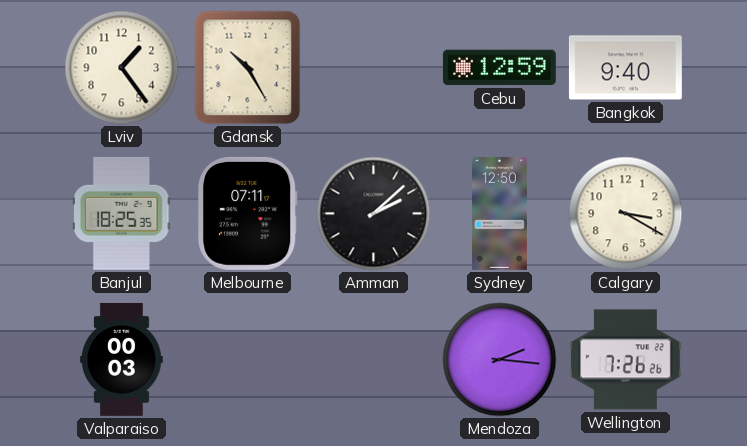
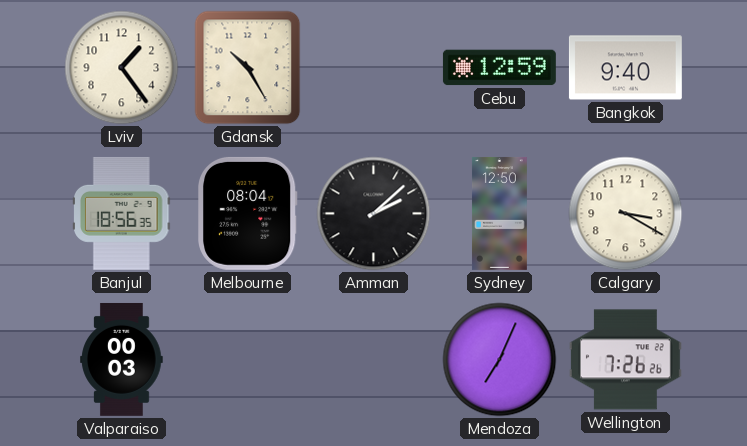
Banjul: 18:25 -> 18:56
Melbourne: 07:11 -> 08:04
Mendoza: 2:16 -> 7:04
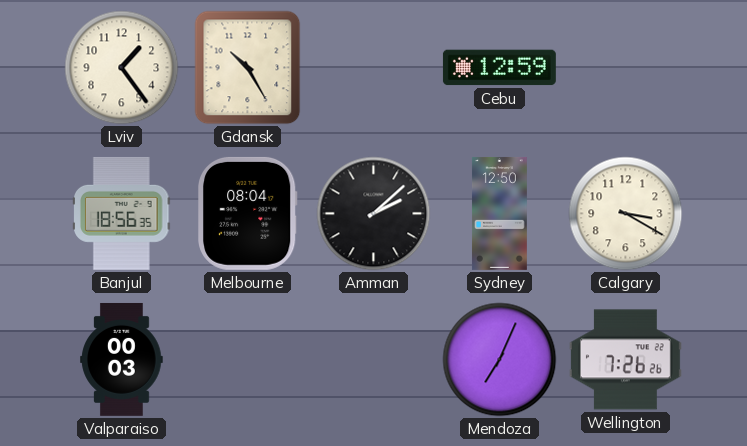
Bangkok: 9:40 -> none
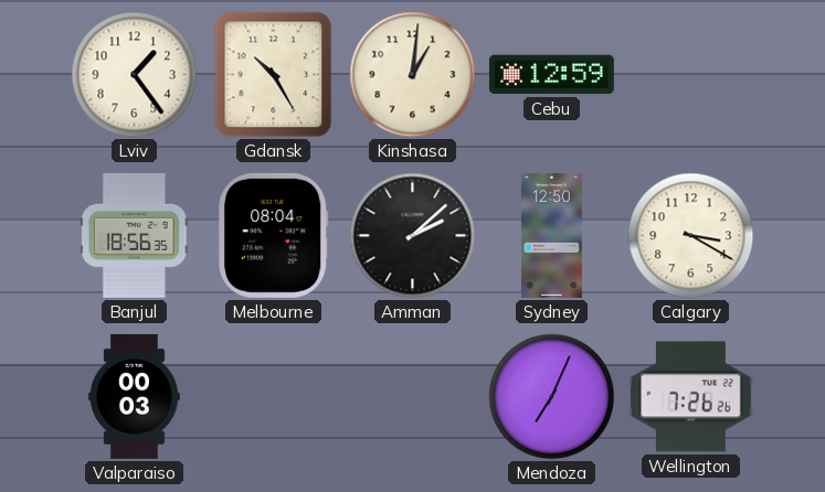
Kinshasa: none -> 1:01
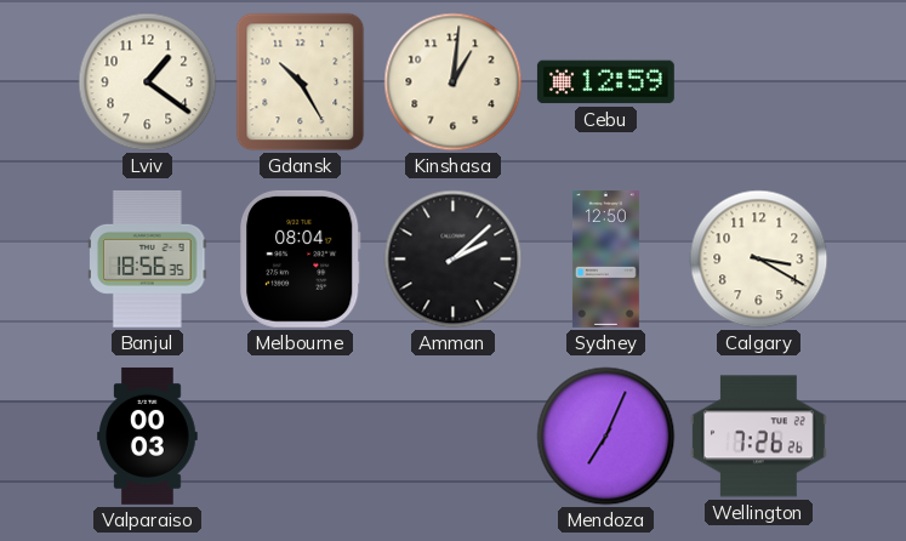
Lviv: 1:24 -> 1:21
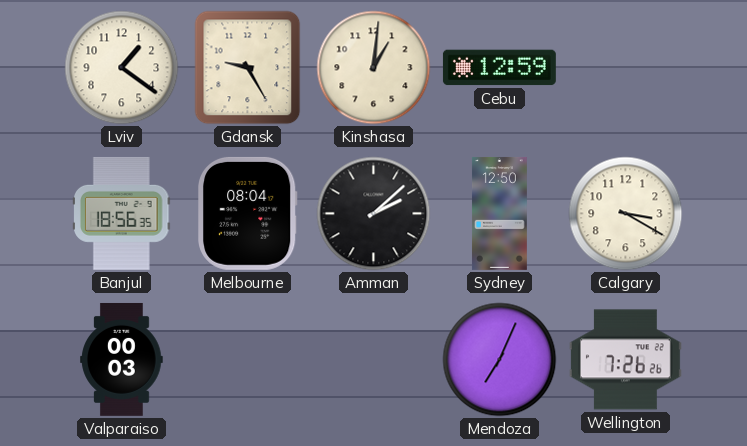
Gdansk: 10:25 -> 9:25
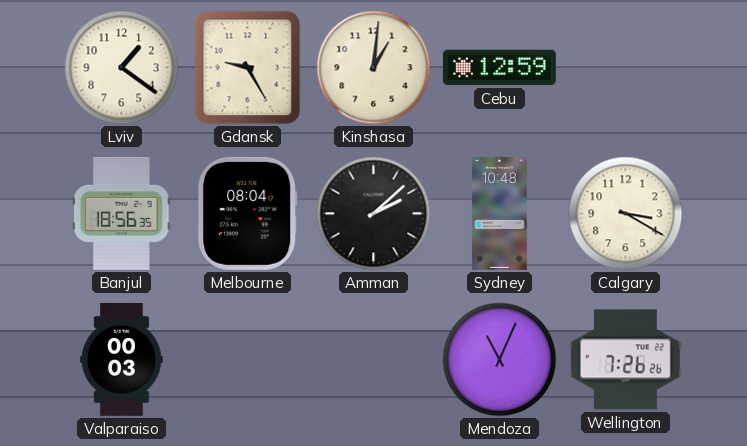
Sydney: 12:50 -> 10:48
Mendoza: 7:04 -> 11:04
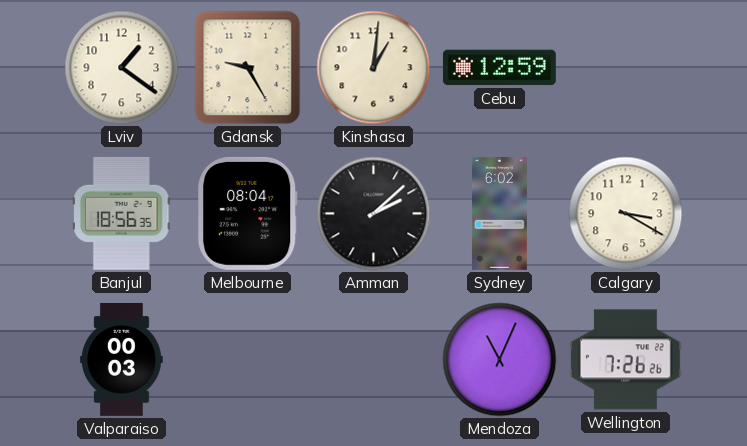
Sydney: 10:48 -> 6:02
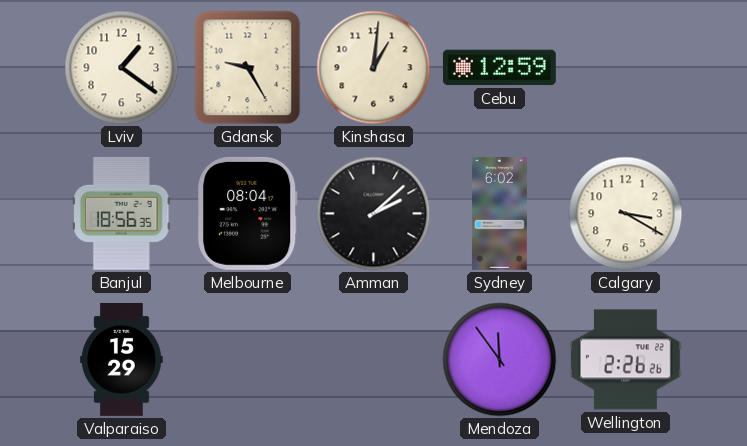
Valparaiso: 00:03 -> 15:29
Mendoza: 11:04 -> 11:54
Wellington: 7:26 -> 2:26
